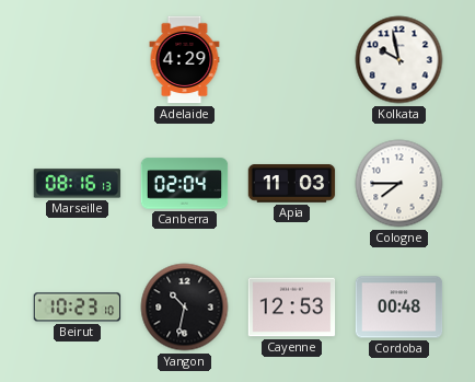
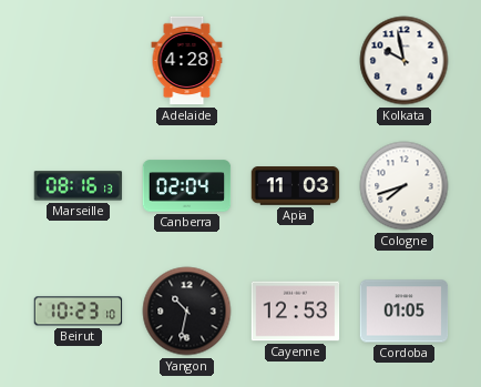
Adelaide: 4:29 -> 4:28
Cologne: 7:45 -> 7:42
Cordoba: 00:48 -> 01:05
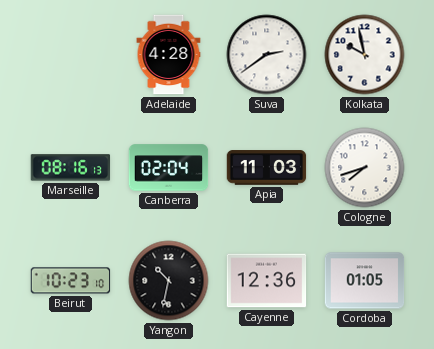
Suva: none -> 2:39
Cayenne: 12:53 -> 12:36
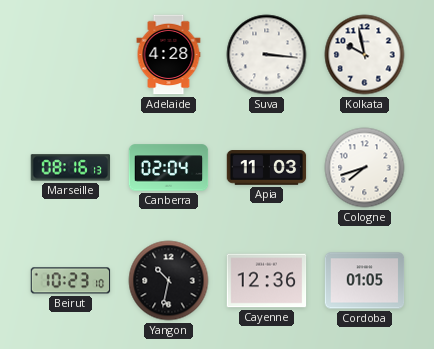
Suva: 2:39 -> 3:16
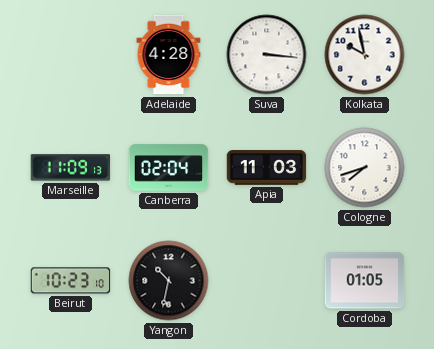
Marseille: 08:16 -> 11:09
Cayenne: 12:36 -> none
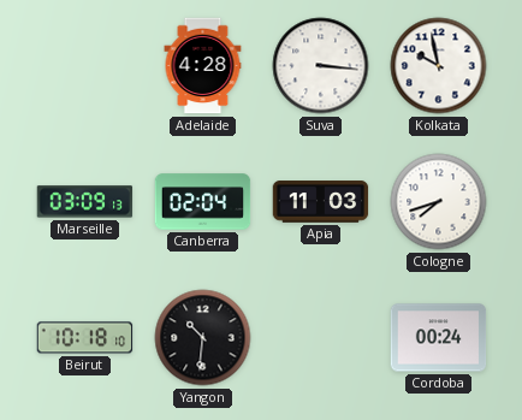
Marseille: 11:09 -> 03:09
Beirut: 10:23 -> 10:18
Yangon: 10:32 -> 10:31
Cordoba: 01:05 -> 00:24
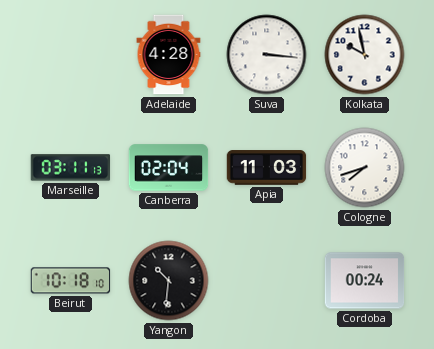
Marseille: 03:09 -> 03:11
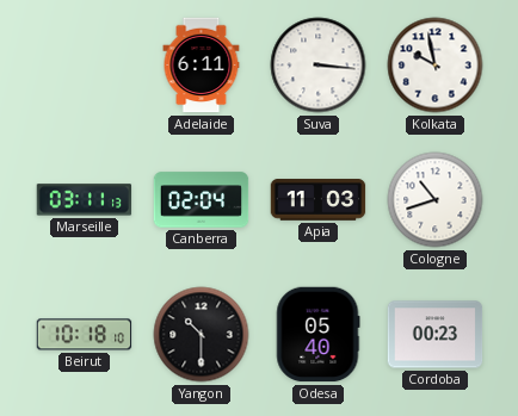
Adelaide: 4:28 -> 6:11
Cologne: 7:42 -> 10:42
Yangon: 10:31 -> 10:30
Odesa: none -> 05:40
Cordoba: 00:24 -> 00:23
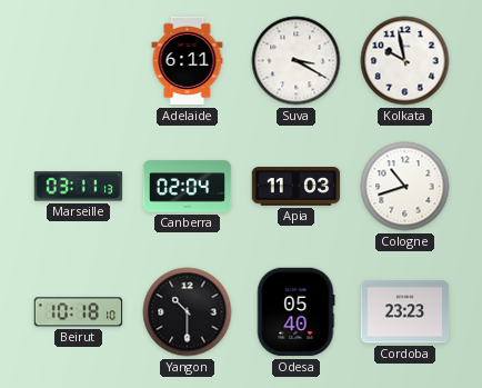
Suva: 3:16 -> 3:20
Cordoba: 00:23 -> 23:23
